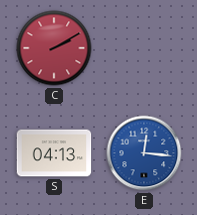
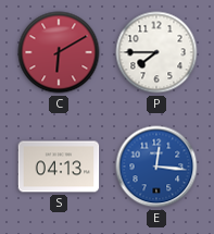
C: 2:10 -> 6:10
P: none -> 7:45
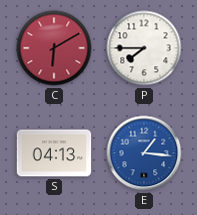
E: 12:16 -> 1:16
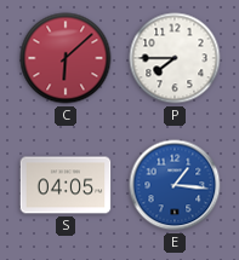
C: 6:10 -> 6:08
S: 04:13 -> 04:05
